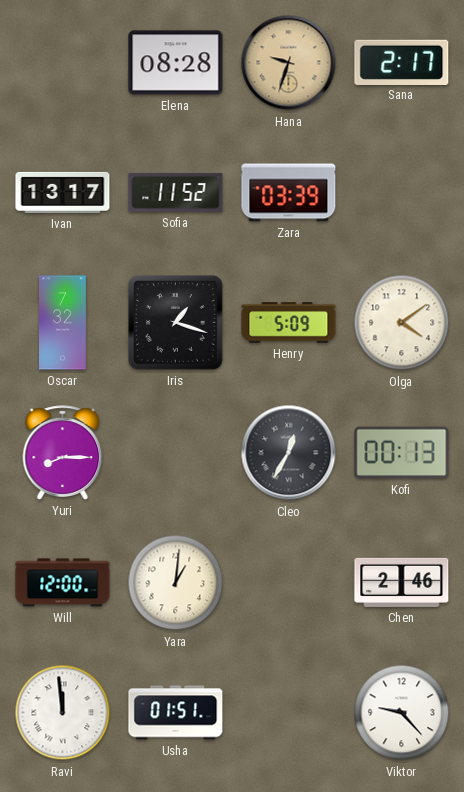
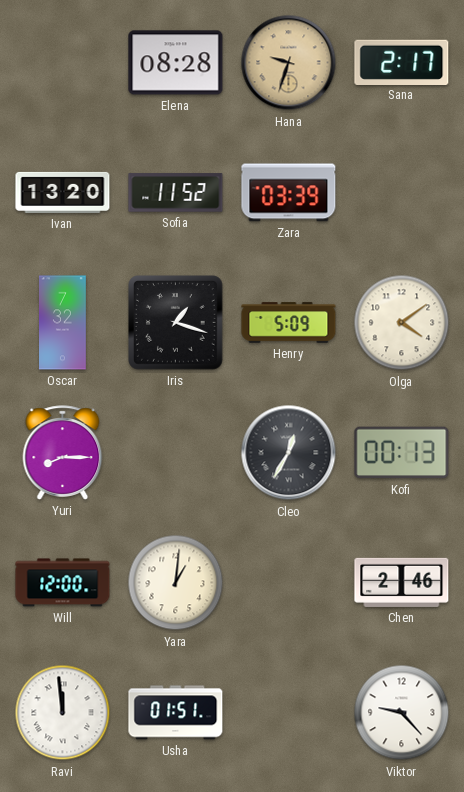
Ivan: 13:17 -> 13:20
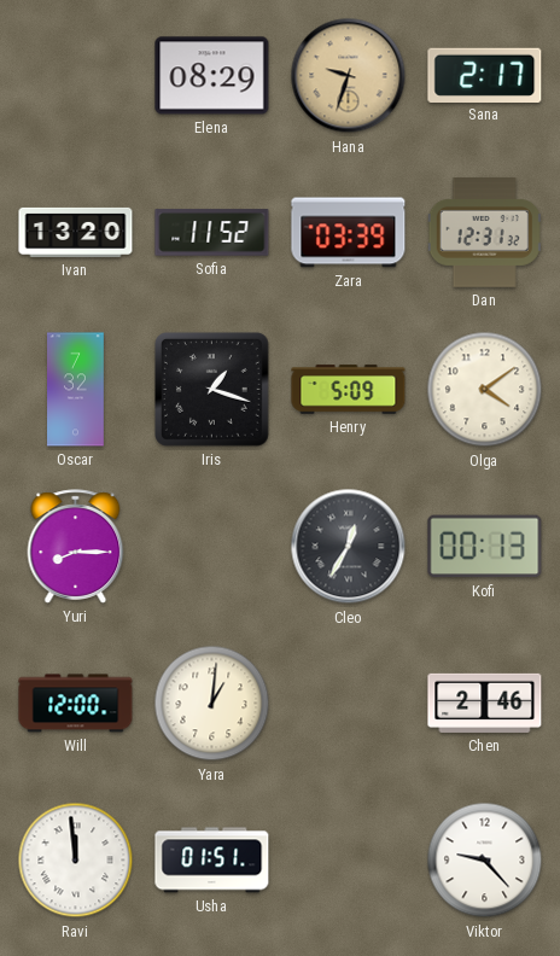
Elena: 08:28 -> 08:29
Dan: none -> 12:31
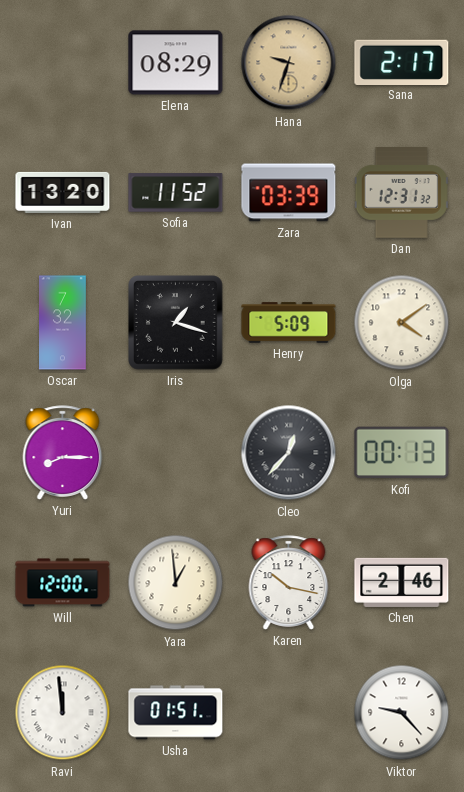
Cleo: 12:35 -> 12:37
Yara: 1:01 -> 12:59
Karen: none -> 10:17
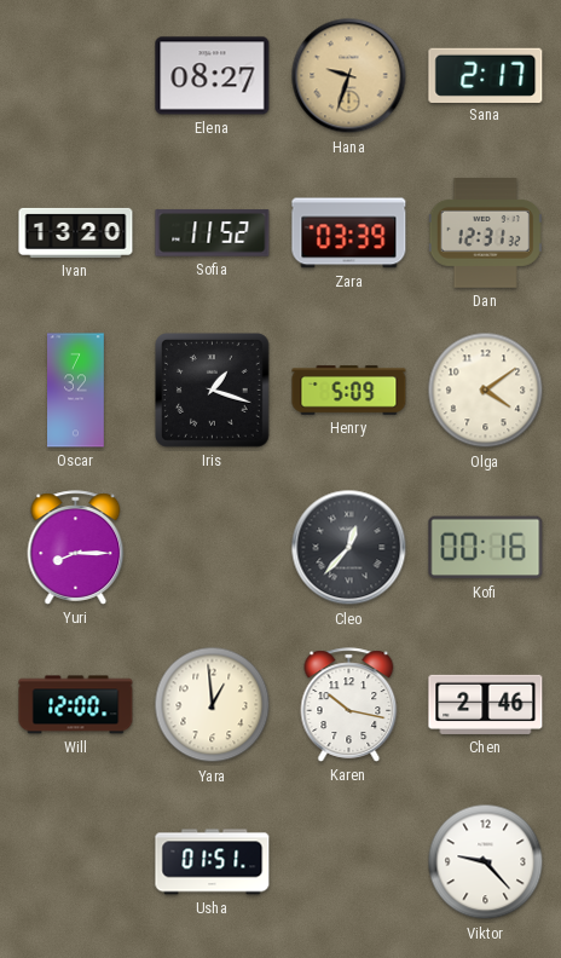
Elena: 08:29 -> 08:27
Kofi: 00:13 -> 00:16
Ravi: 11:59 -> none
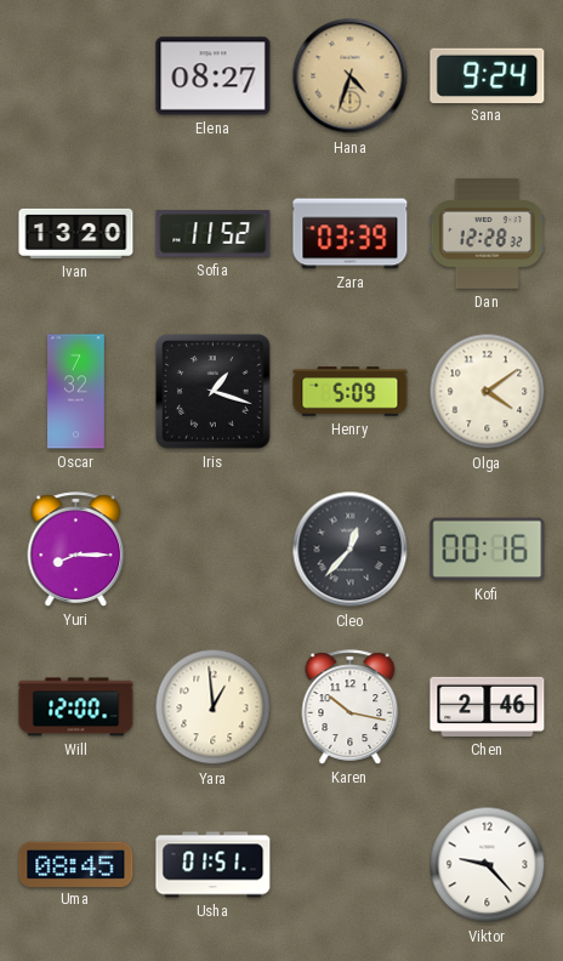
Hana: 9:33 -> 4:33
Sana: 2:17 -> 9:24
Dan: 12:31 -> 12:28
Uma: none -> 08:45
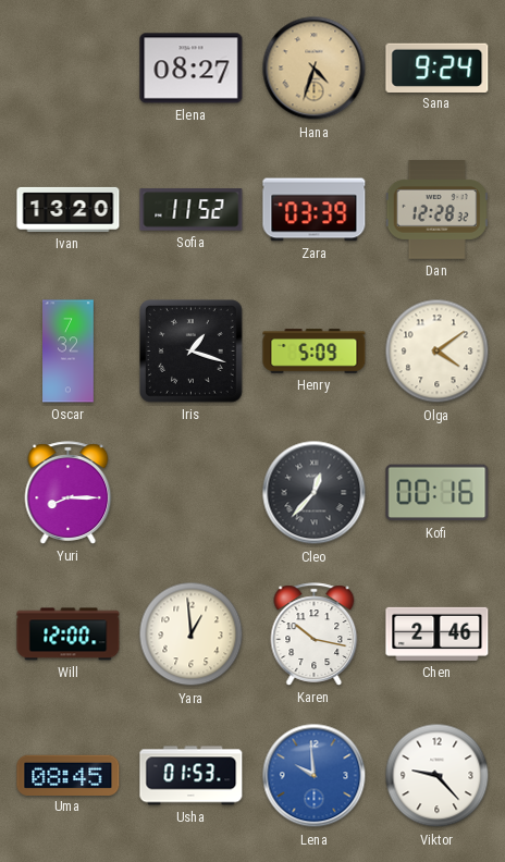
Usha: 01:51 -> 01:53
Lena: none -> 9:59
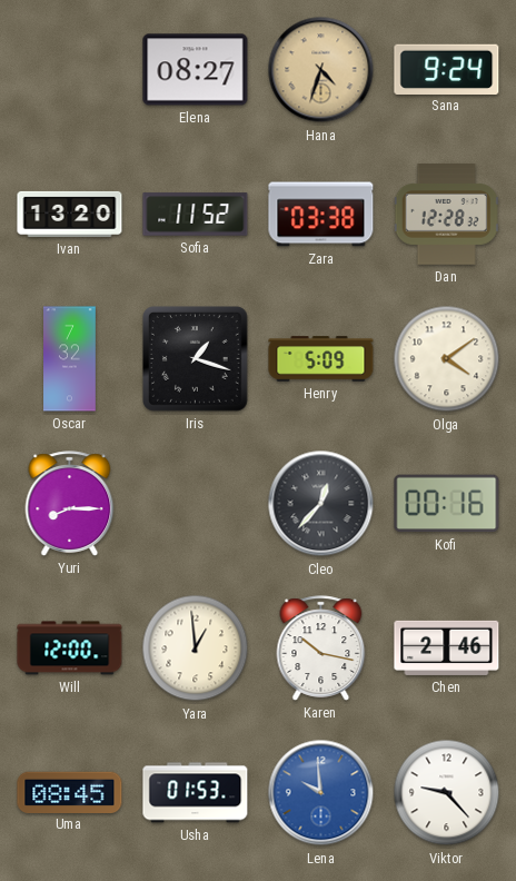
Zara: 03:39 -> 03:38
